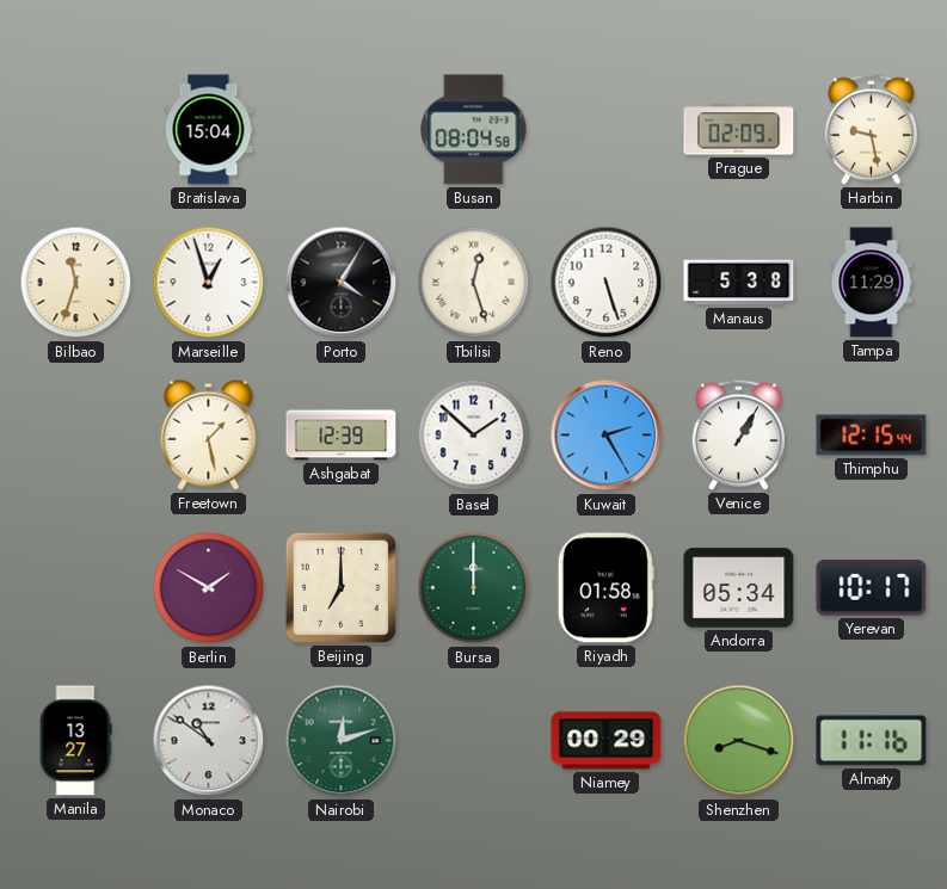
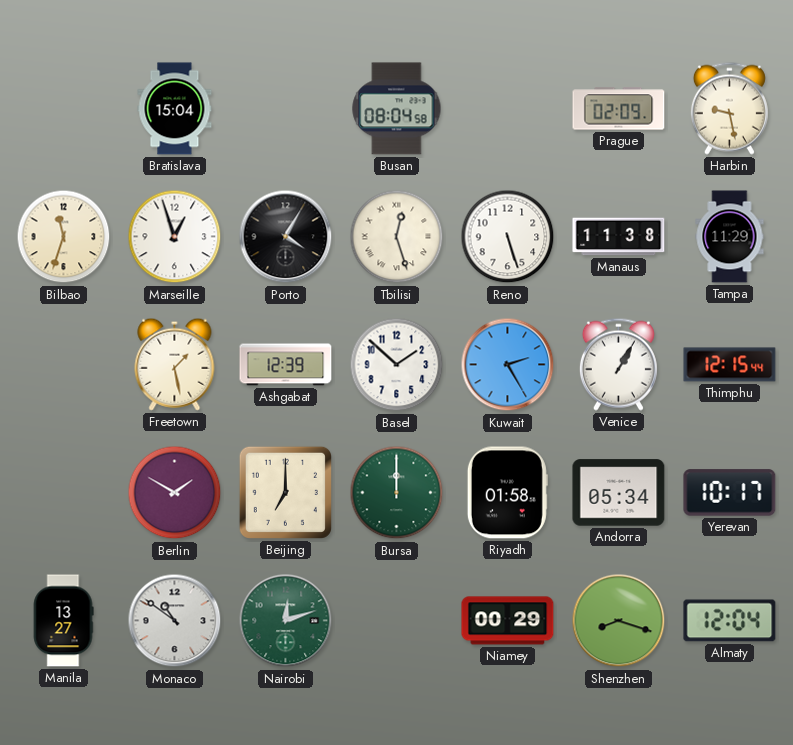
Manaus: 5:38 -> 11:38
Almaty: 11:16 -> 12:04
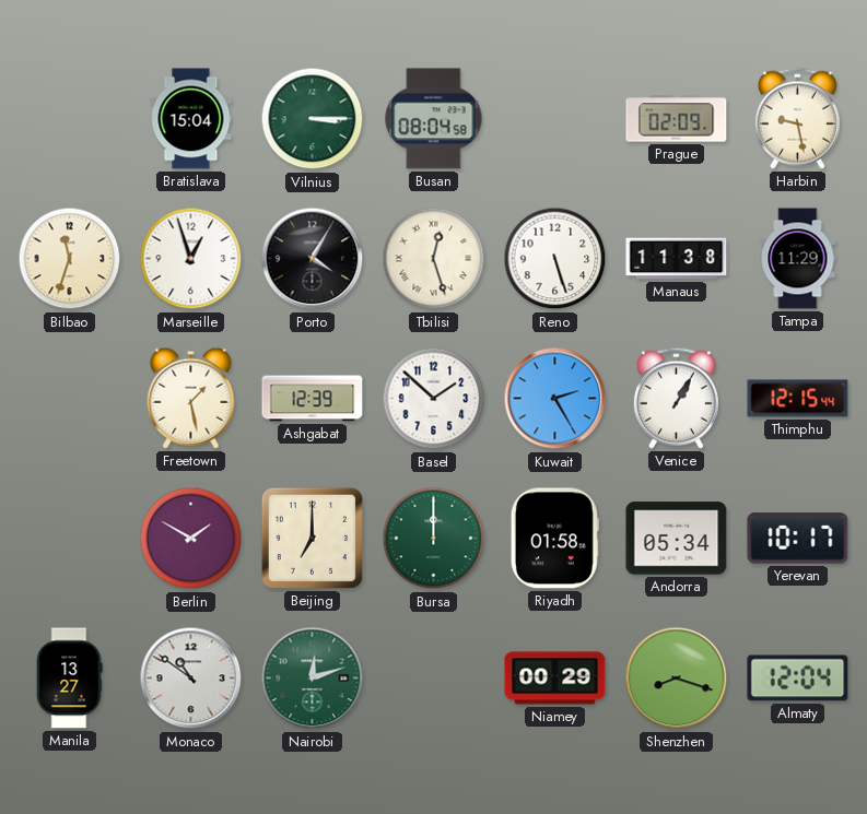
Vilnius: none -> 3:15
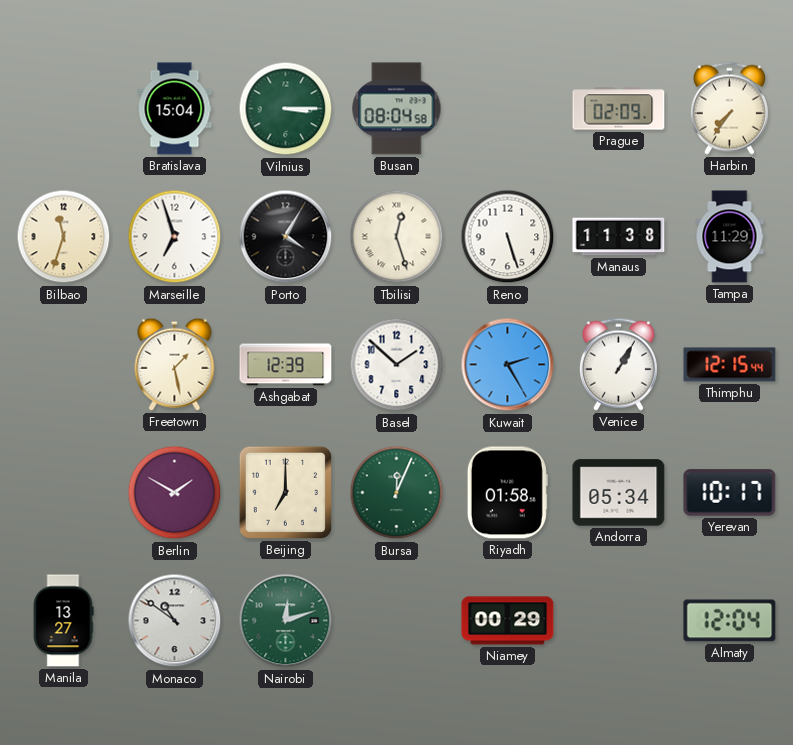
Harbin: 9:28 -> 7:36
Marseille: 12:57 -> 6:57
Bursa: 12:00 -> 12:04
Shenzhen: 8:18 -> none
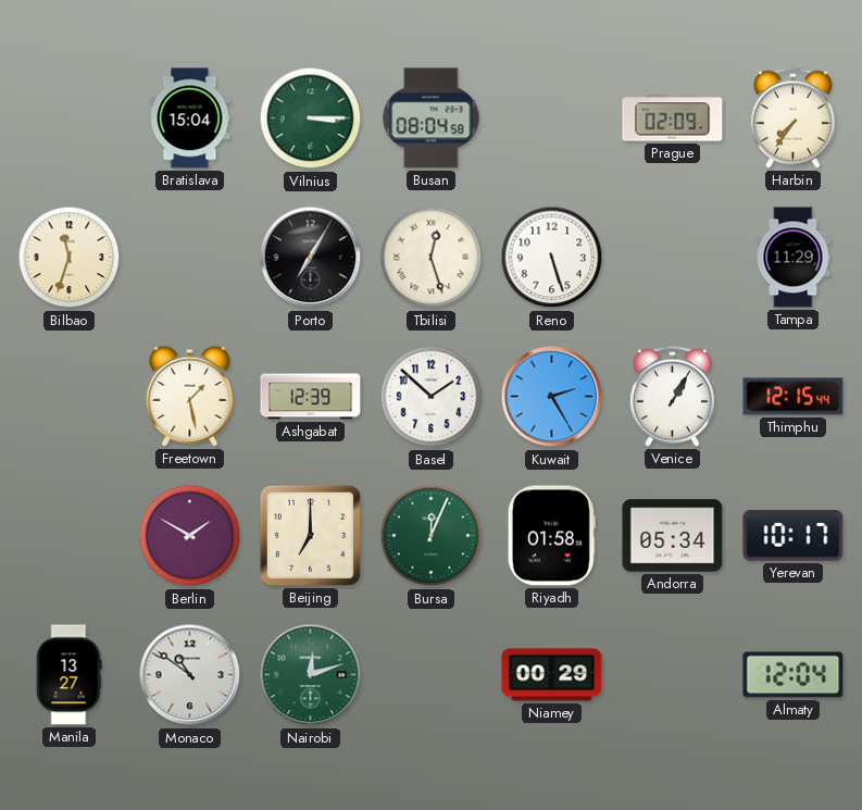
Marseille: 6:57 -> none
Porto: 4:05 -> 7:05
Manaus: 11:38 -> none
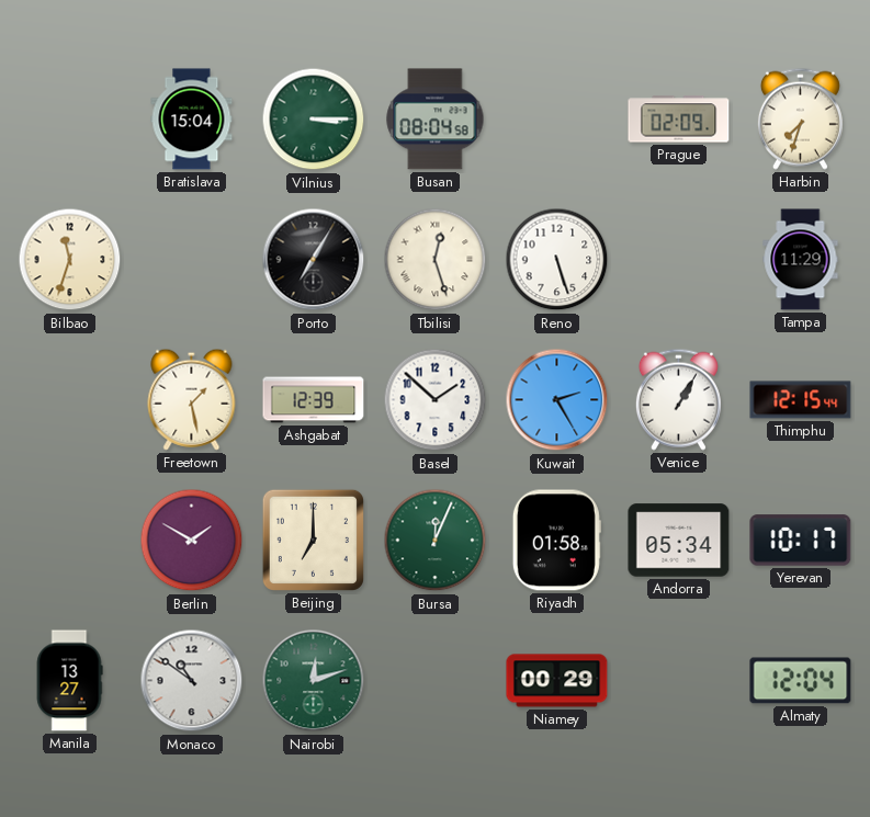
Harbin: 7:36 -> 7:33
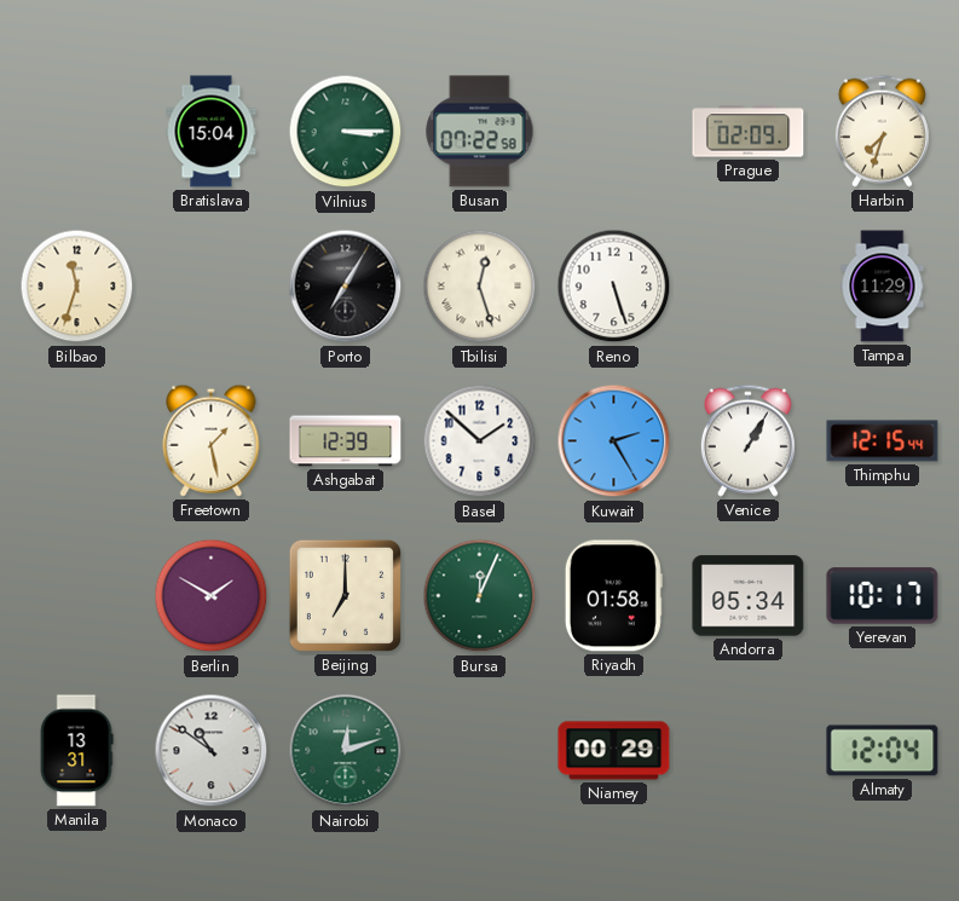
Busan: 08:04 -> 07:22
Manila: 13:27 -> 13:31
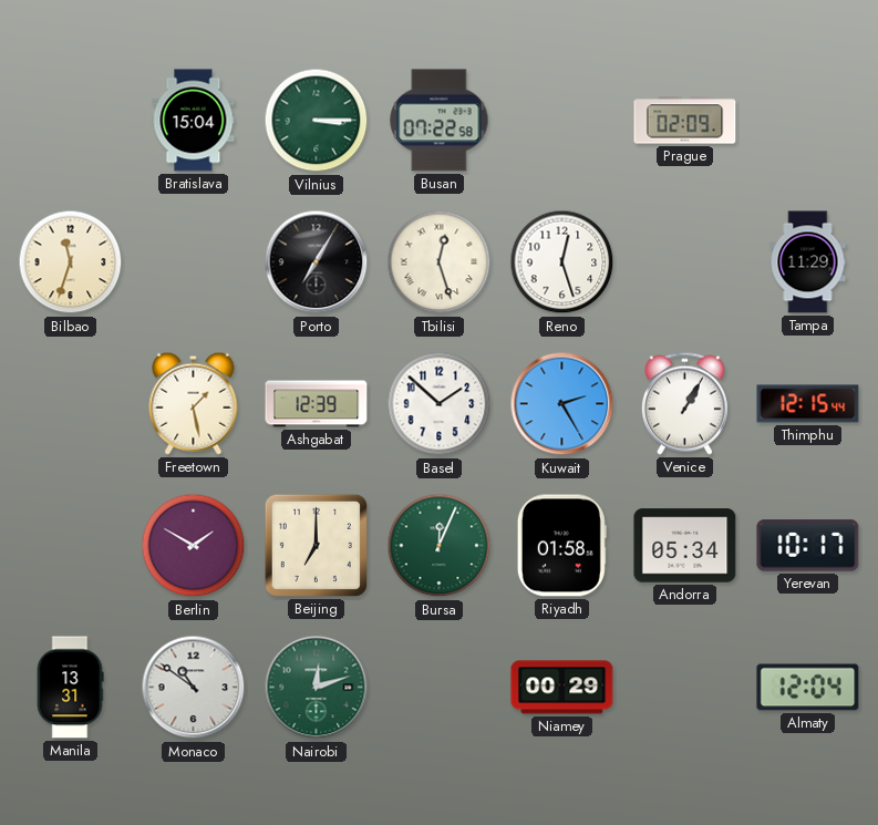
Harbin: 7:33 -> none
Reno: 5:27 -> 12:27
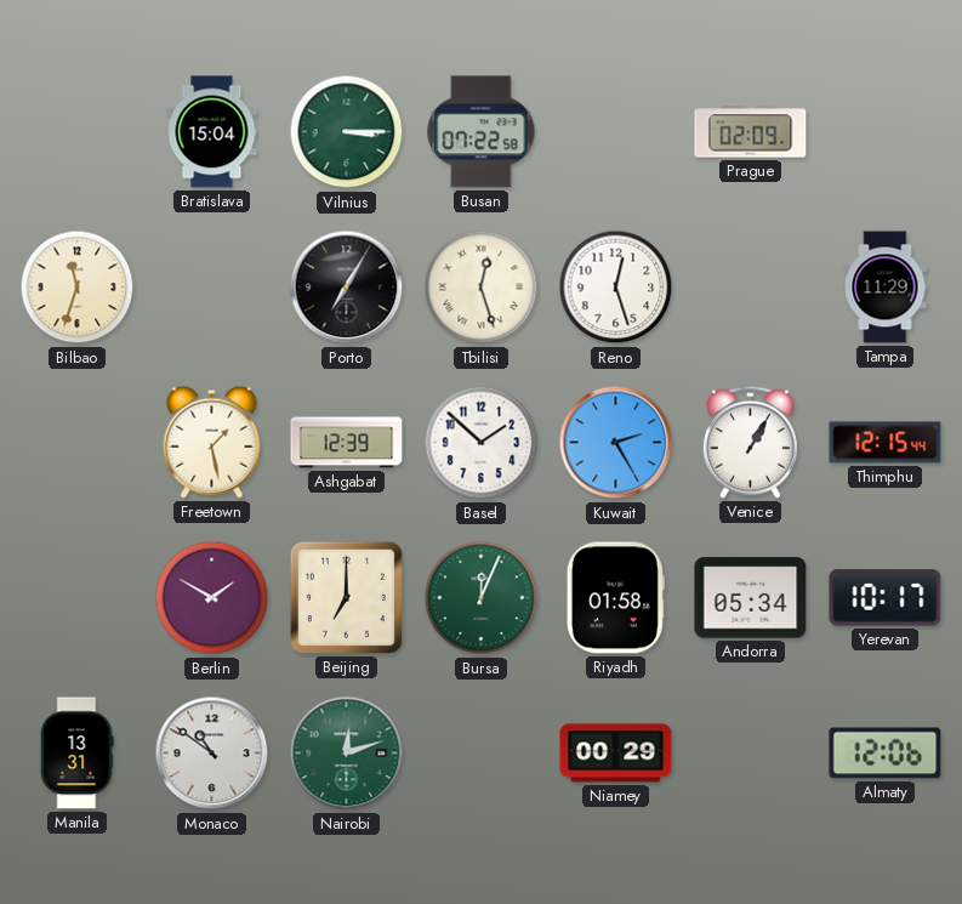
Almaty: 12:04 -> 12:06
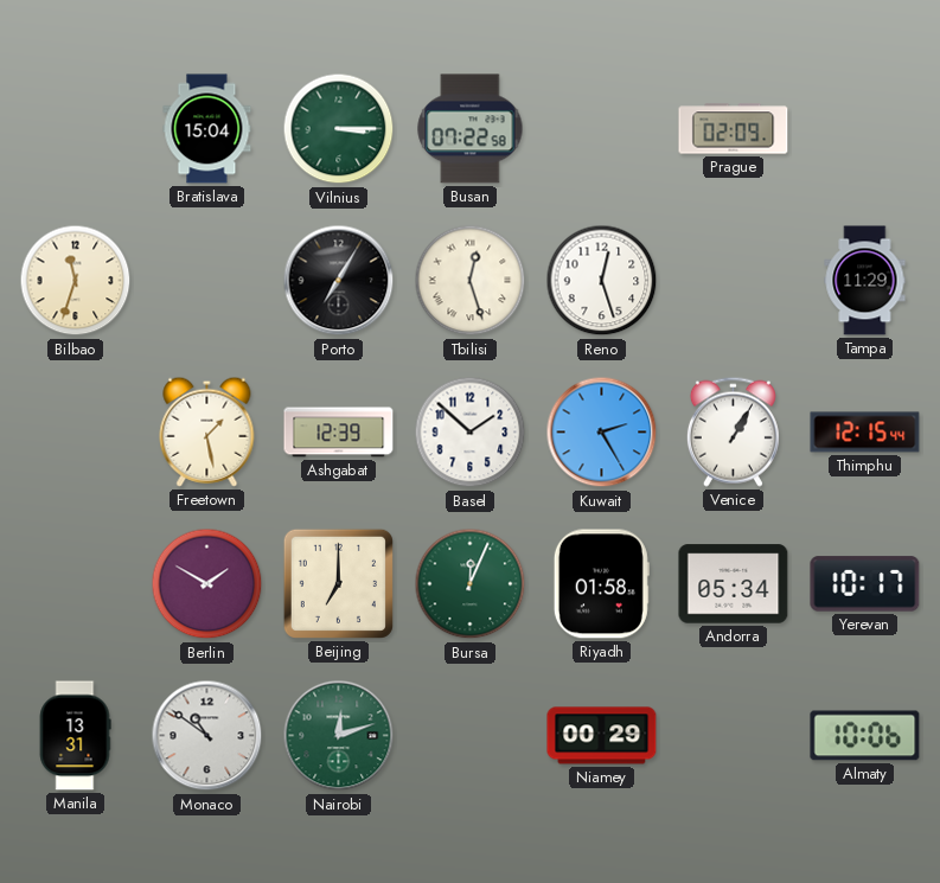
Almaty: 12:06 -> 10:06
